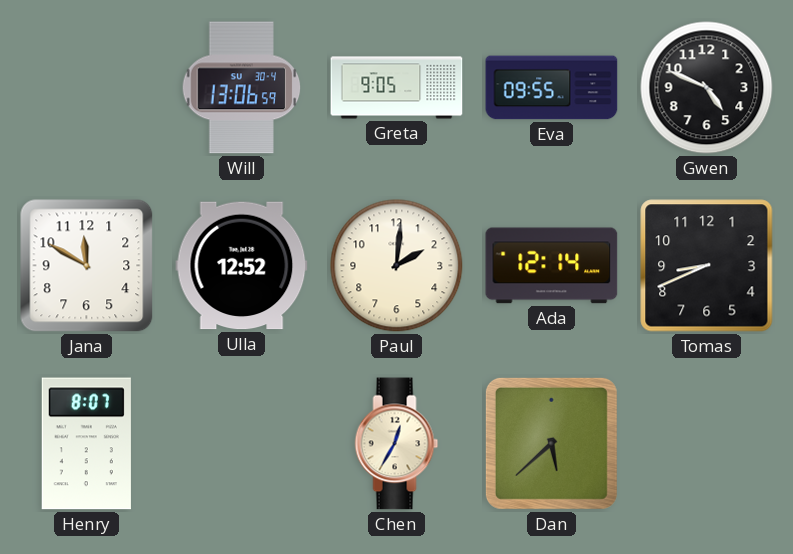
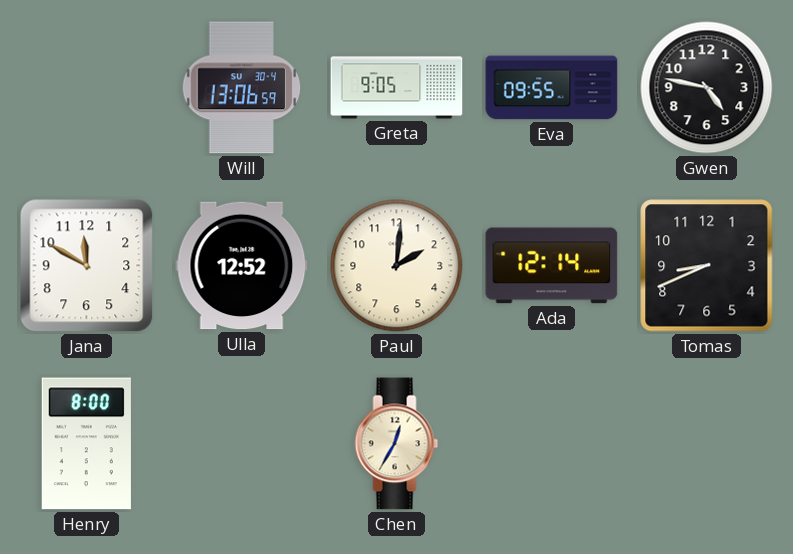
Gwen: 4:49 -> 4:47
Henry: 8:07 -> 8:00
Dan: 5:38 -> none
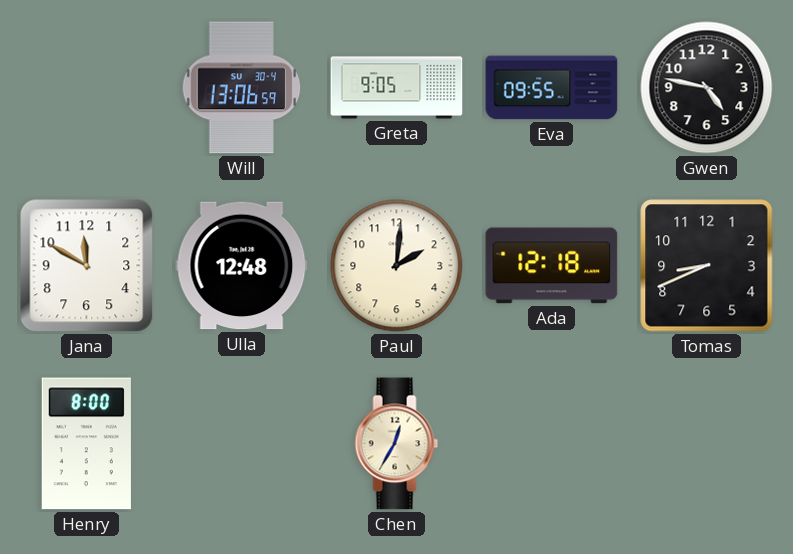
Ulla: 12:52 -> 12:48
Ada: 12:14 -> 12:18
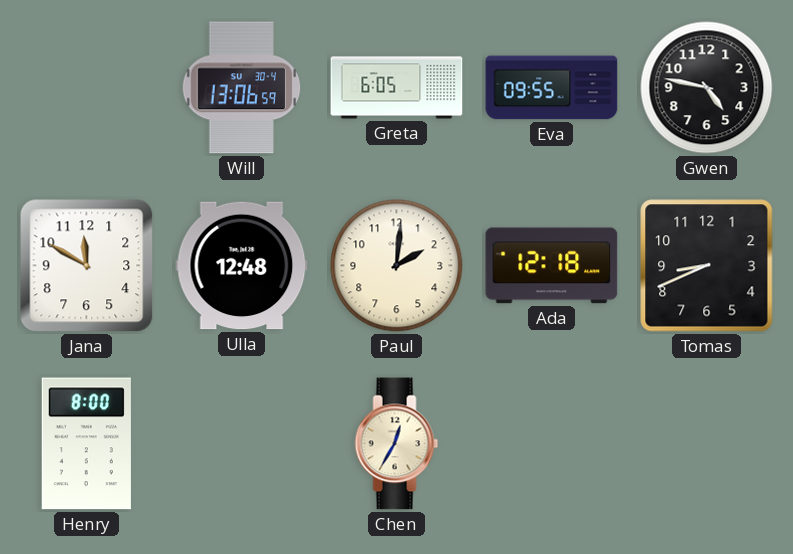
Greta: 9:05 -> 6:05
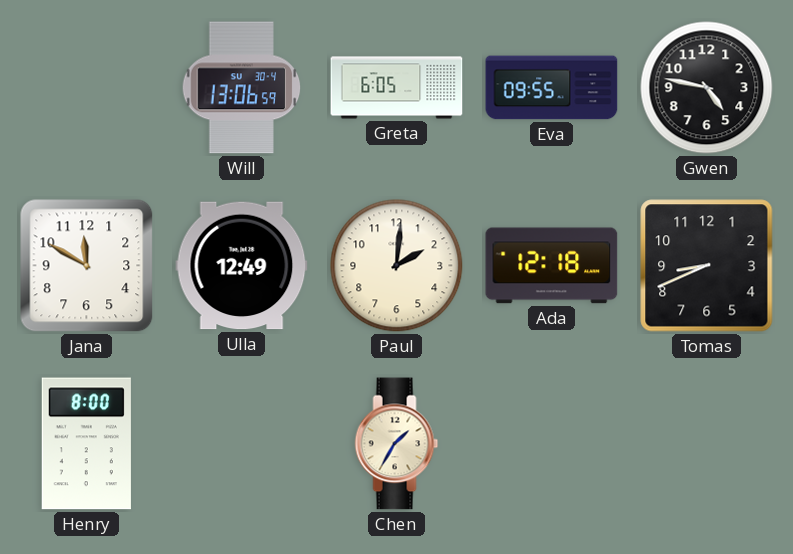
Ulla: 12:48 -> 12:49
Chen: 12:35 -> 1:35
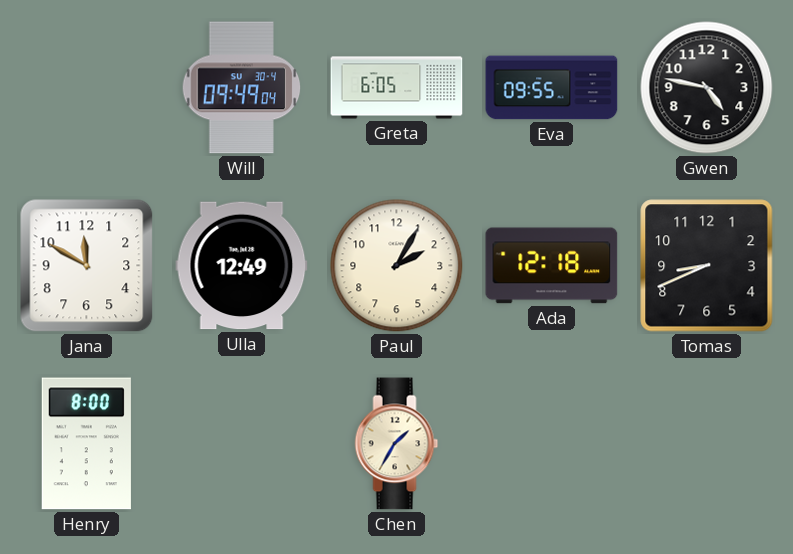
Will: 13:06 -> 09:49
Paul: 2:01 -> 2:05
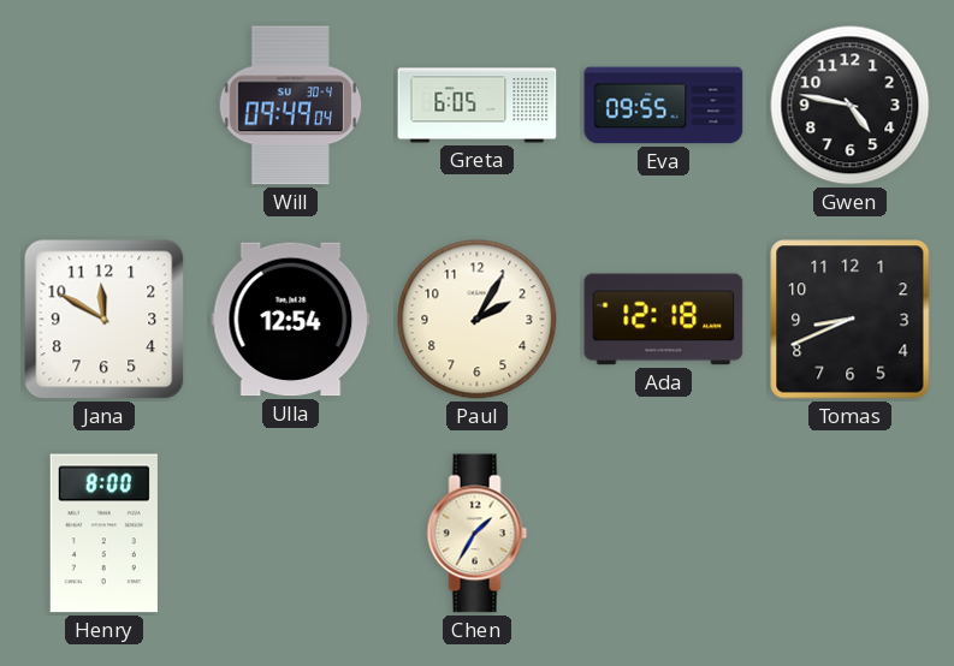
Ulla: 12:49 -> 12:54
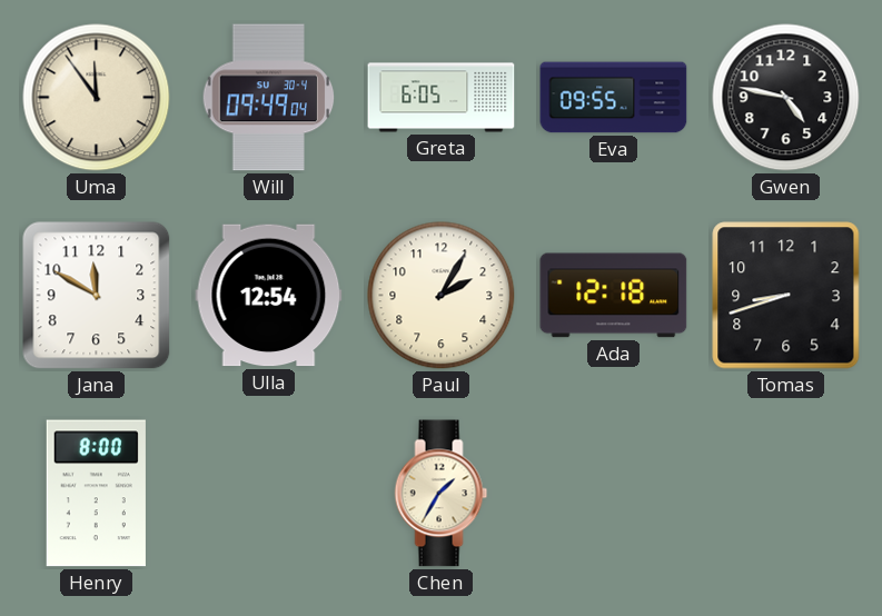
Uma: none -> 11:54
Tomas: 8:41 -> 8:42
